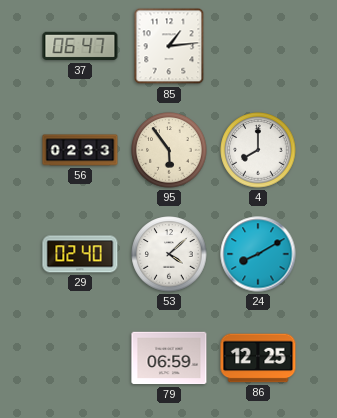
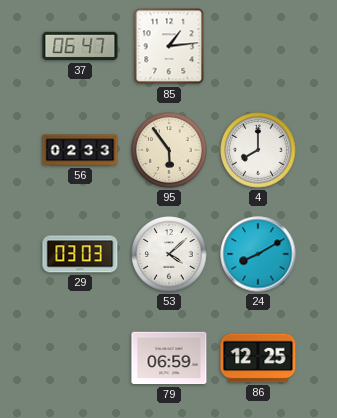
29: 02:40 -> 03:03
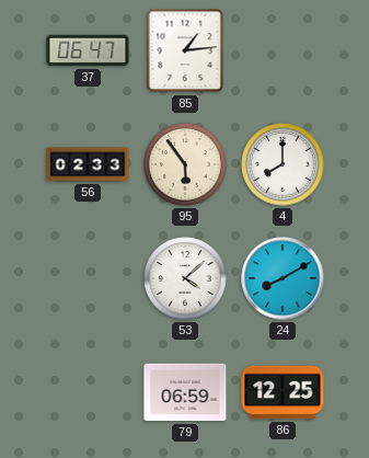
29: 03:03 -> none
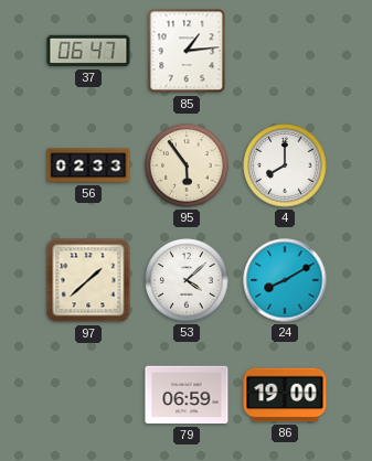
97: none -> 1:38
86: 12:25 -> 19:00
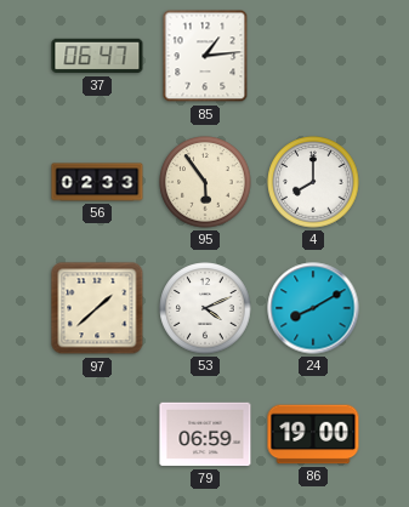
53: 4:08 -> 4:11
